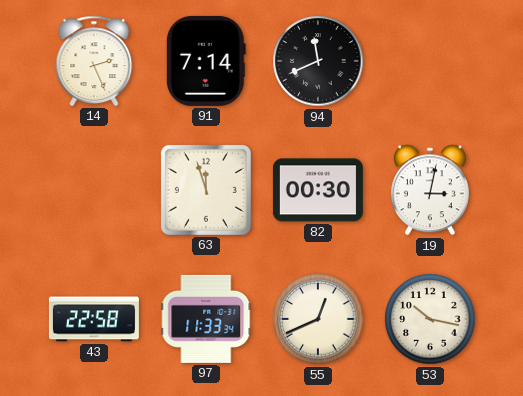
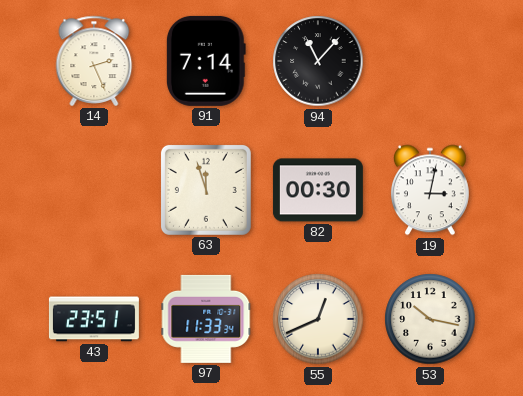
94: 11:41 -> 11:07
43: 22:58 -> 23:51
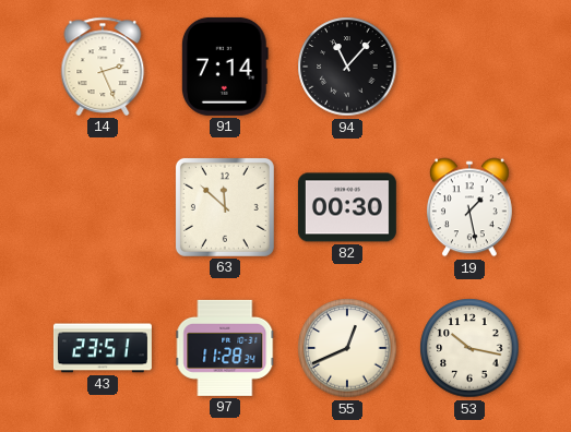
63: 11:57 -> 11:52
19: 3:02 -> 1:28
97: 11:33 -> 11:28
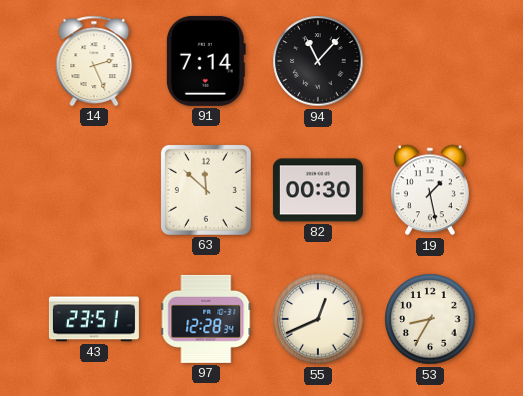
97: 11:28 -> 12:28
53: 10:17 -> 8:35
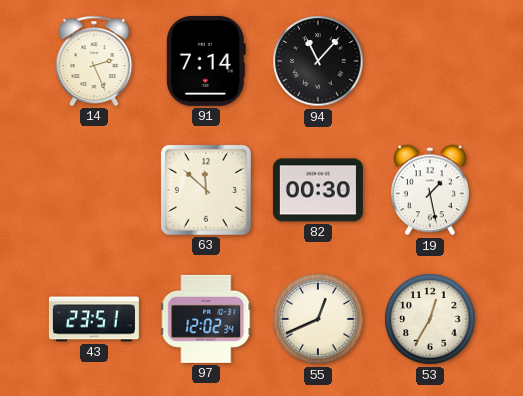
97: 12:28 -> 12:02
53: 8:35 -> 12:35
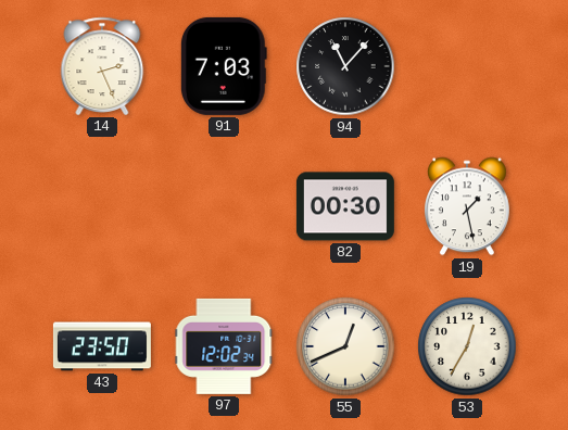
91: 7:14 -> 7:03
63: 11:52 -> none
43: 23:51 -> 23:50
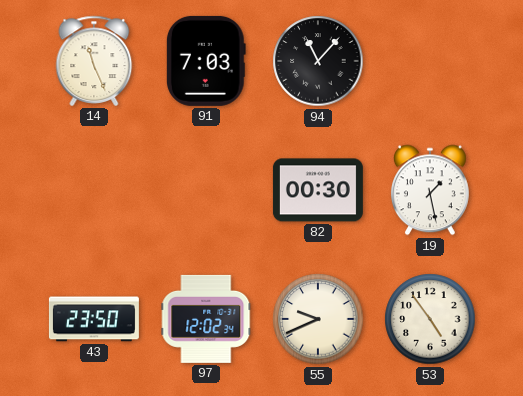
14: 2:26 -> 11:26
55: 12:41 -> 9:41
53: 12:35 -> 4:54
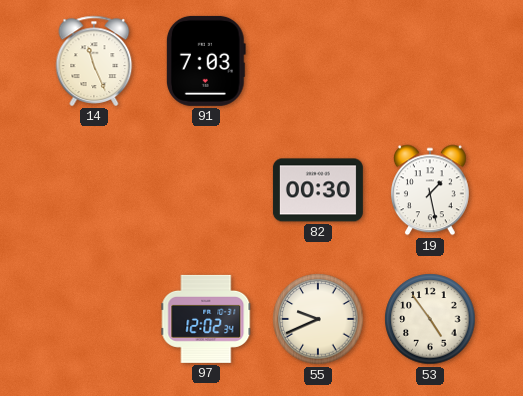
94: 11:07 -> none
43: 23:50 -> none
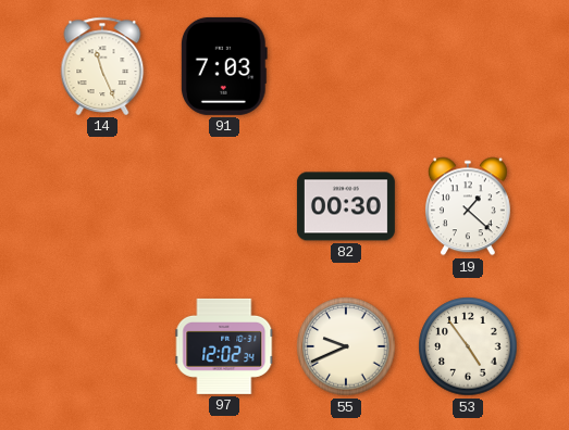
19: 1:28 -> 1:22
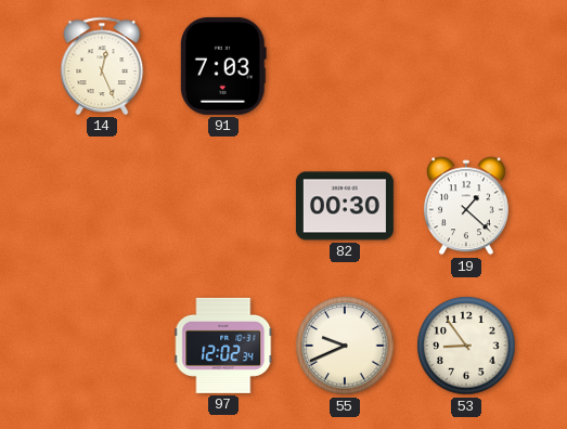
14: 11:26 -> 12:26
53: 4:54 -> 8:54
